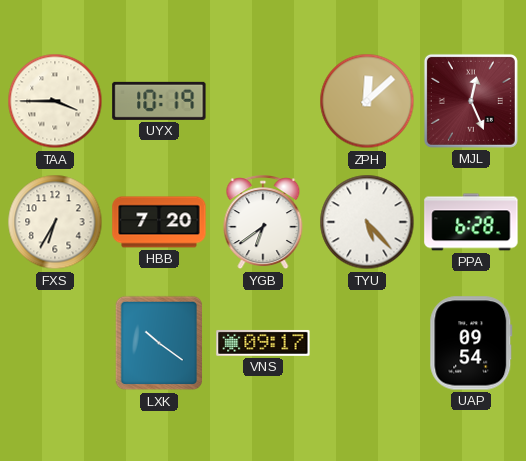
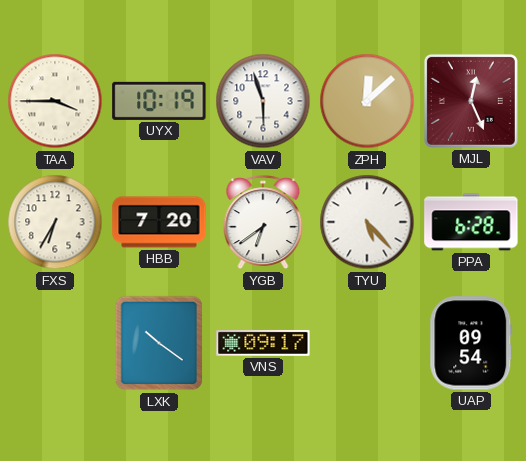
VAV: none -> 5:57
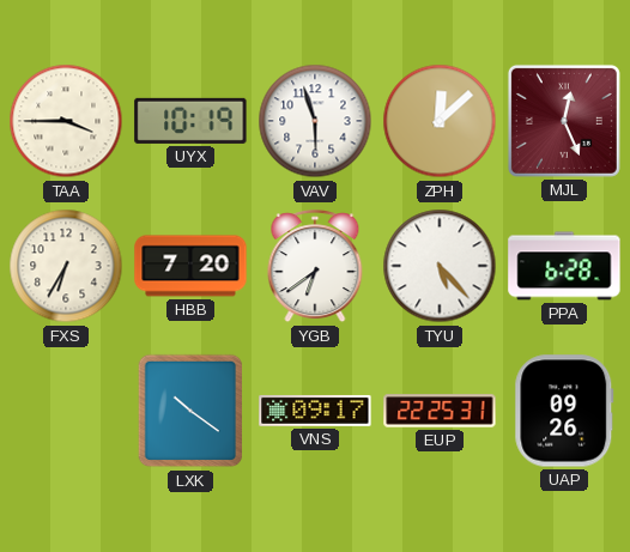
EUP: none -> 22:25
UAP: 09:54 -> 09:26
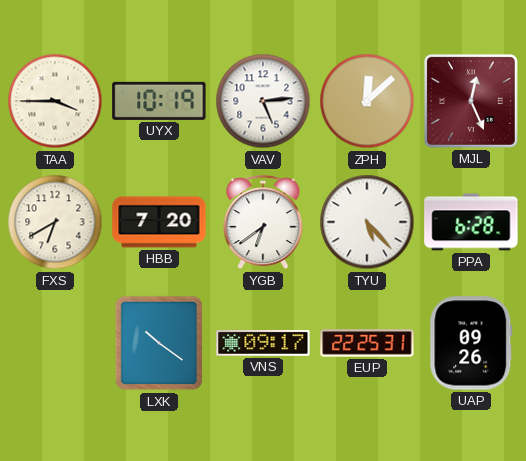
VAV: 5:57 -> 5:14
FXS: 6:35 -> 6:40
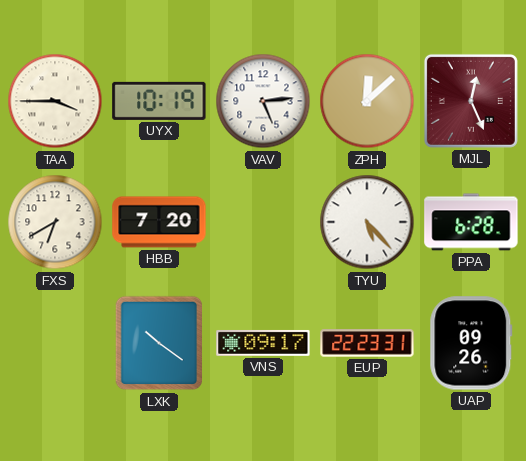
YGB: 6:39 -> none
EUP: 22:25 -> 22:23
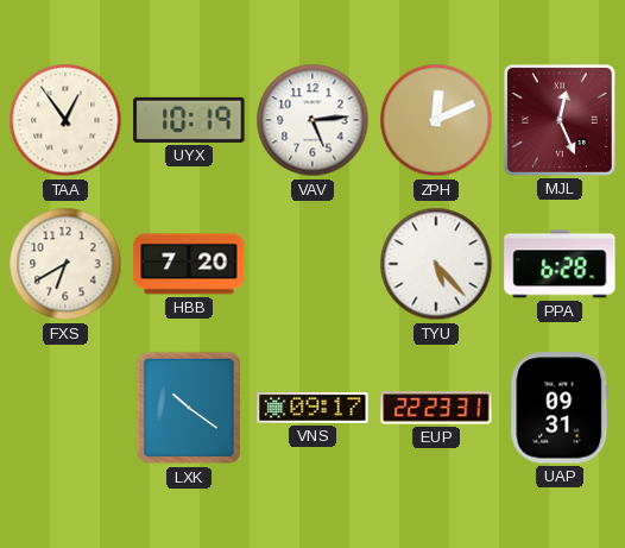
TAA: 3:45 -> 12:54
ZPH: 12:08 -> 12:11
UAP: 09:26 -> 09:31
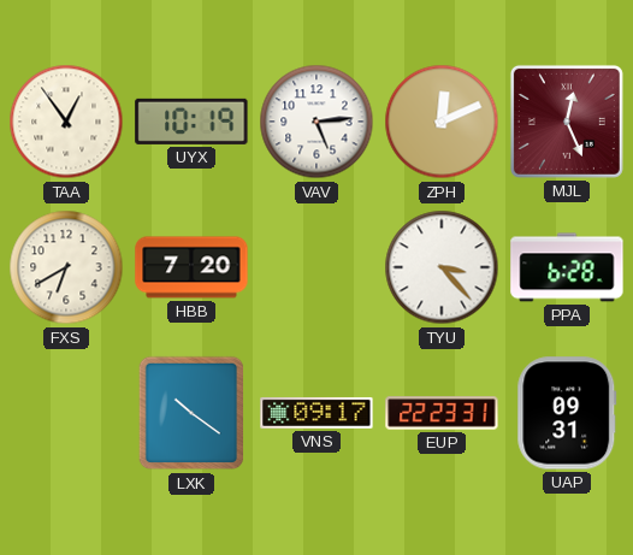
TYU: 5:23 -> 3:23
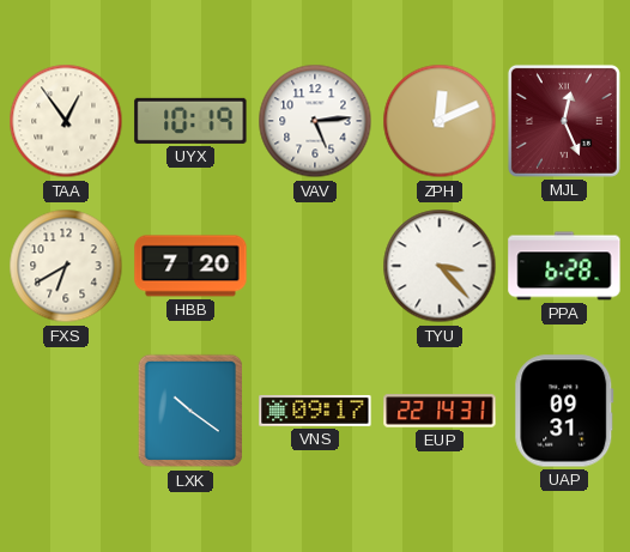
EUP: 22:23 -> 22:14
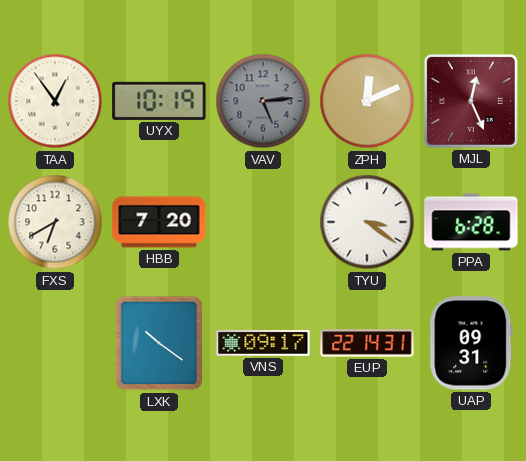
VAV dial: white -> grey
TYU: 3:23 -> 3:21
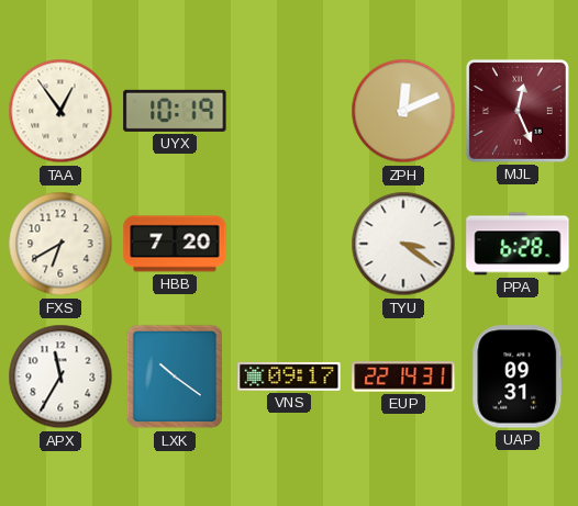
VAV: 5:14 -> none
APX: none -> 11:35
